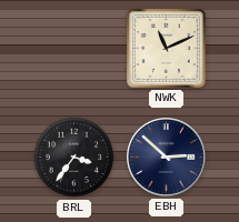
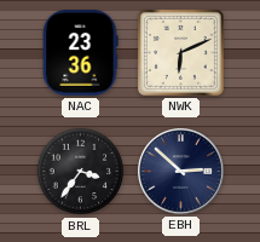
NAC: none -> 23:36
NWK: 11:11 -> 6:11
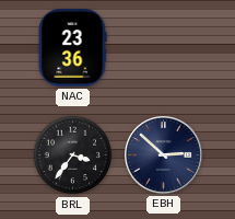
NWK: 6:11 -> none
